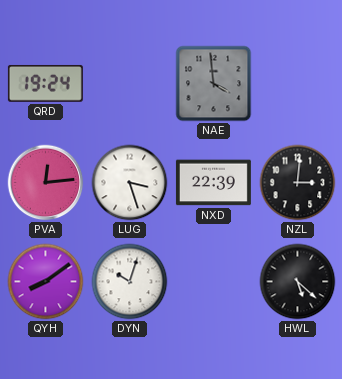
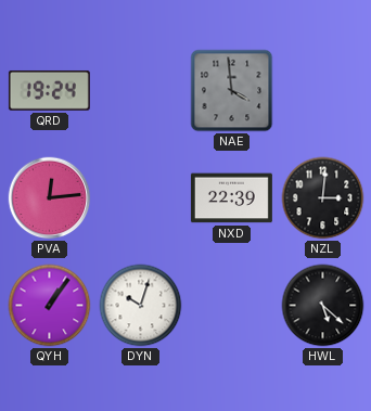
LUG: 3:27 -> none
QYH: 8:09 -> 1:06
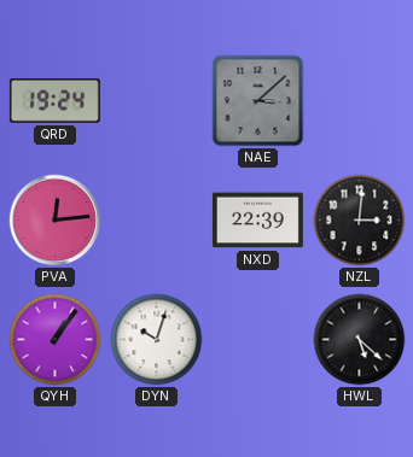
NAE: 3:59 -> 3:08
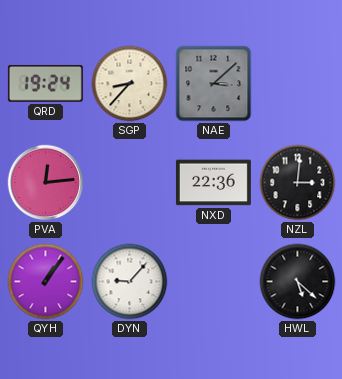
SGP: none -> 8:37
NXD: 22:39 -> 22:36
DYN: 10:03 -> 9:07
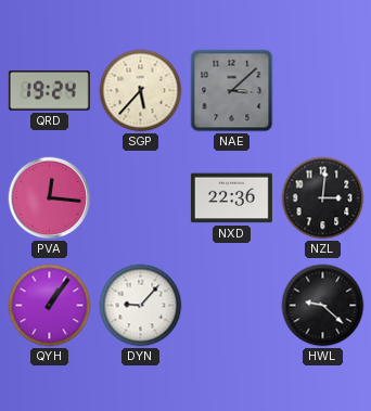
SGP: 8:37 -> 5:37
PVA: 12:14 -> 12:16
HWL: 5:22 -> 9:22
